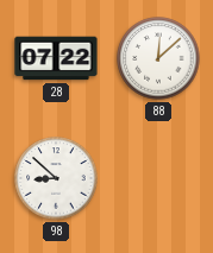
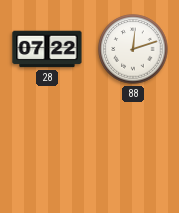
88: 12:08 -> 12:12
98: 8:52 -> none
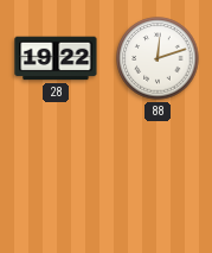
28: 07:22 -> 19:22
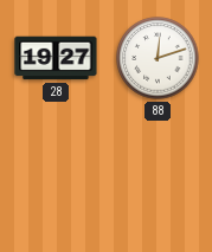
28: 19:22 -> 19:27
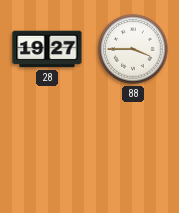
88: 12:12 -> 3:45
